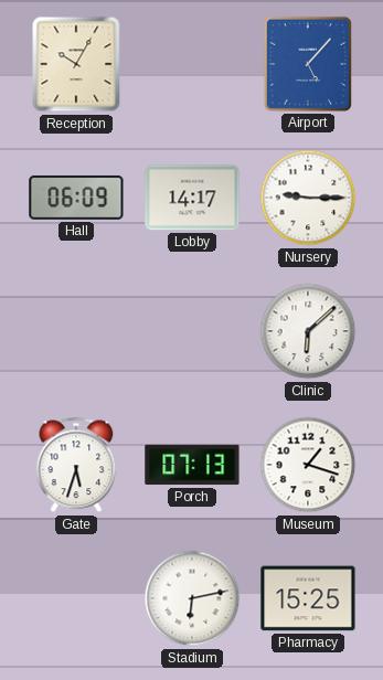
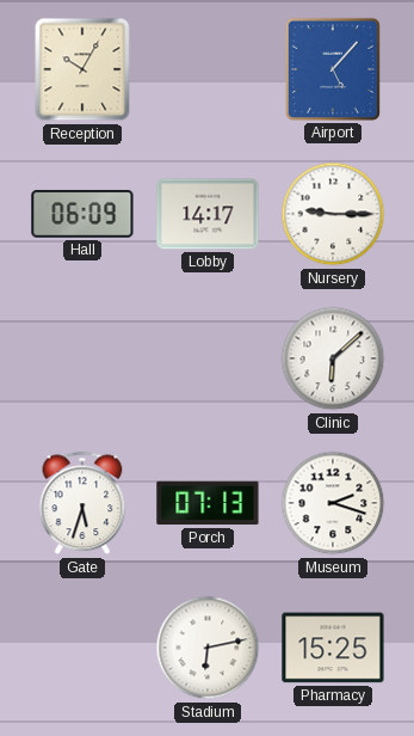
Museum: 1:18 -> 2:18
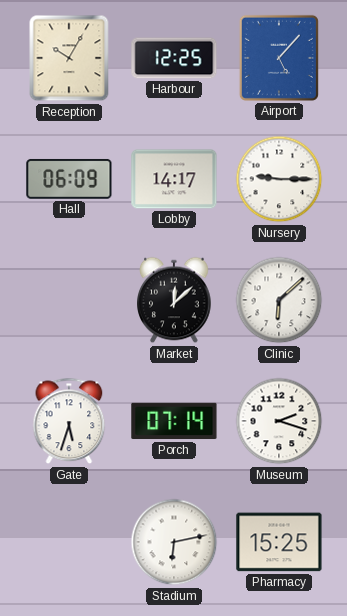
Harbour: none -> 12:25
Market: none -> 12:08
Porch: 07:13 -> 07:14
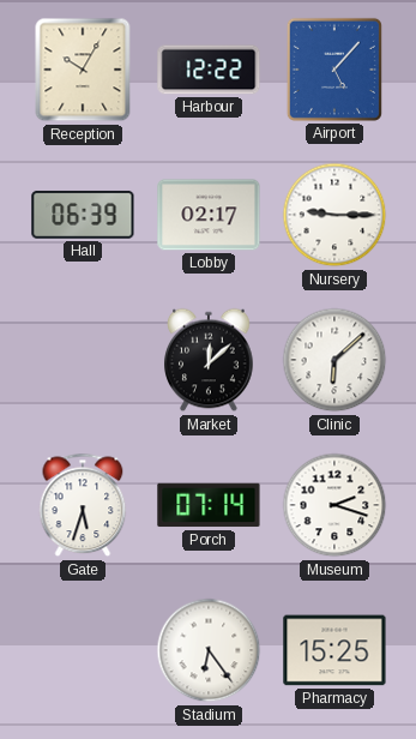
Harbour: 12:25 -> 12:22
Hall: 06:09 -> 06:39
Lobby: 14:17 -> 02:17
Stadium: 6:13 -> 6:24
